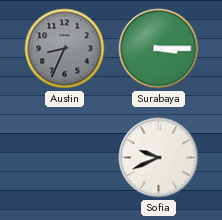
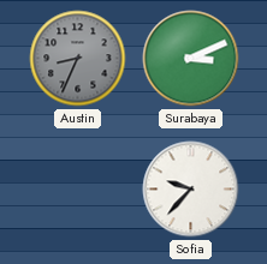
Surabaya: 3:15 -> 3:11
Sofia: 9:41 -> 9:37
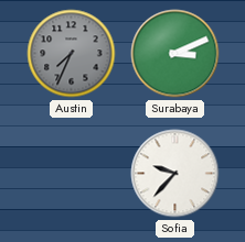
Austin: 8:34 -> 7:34
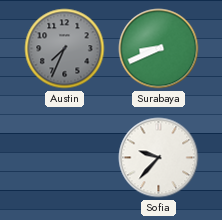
Surabaya: 3:11 -> 8:41
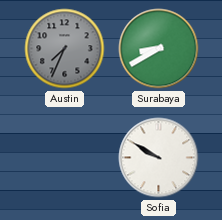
Surabaya: 8:41 -> 8:40
Sofia: 9:37 -> 9:50
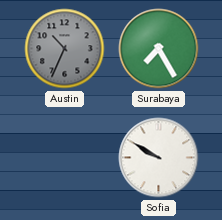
Austin: 7:34 -> 10:34
Surabaya: 8:40 -> 7:25
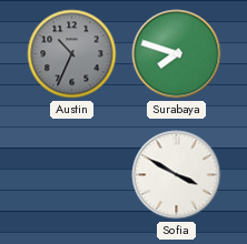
Surabaya: 7:25 -> 7:48
Sofia: 9:50 -> 3:50
